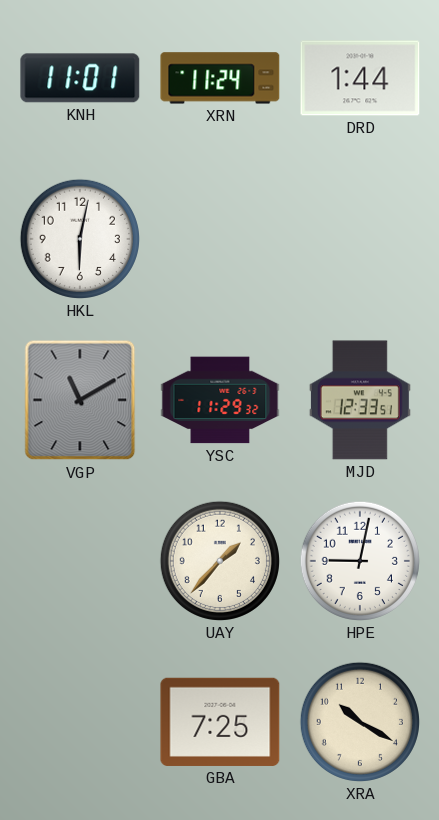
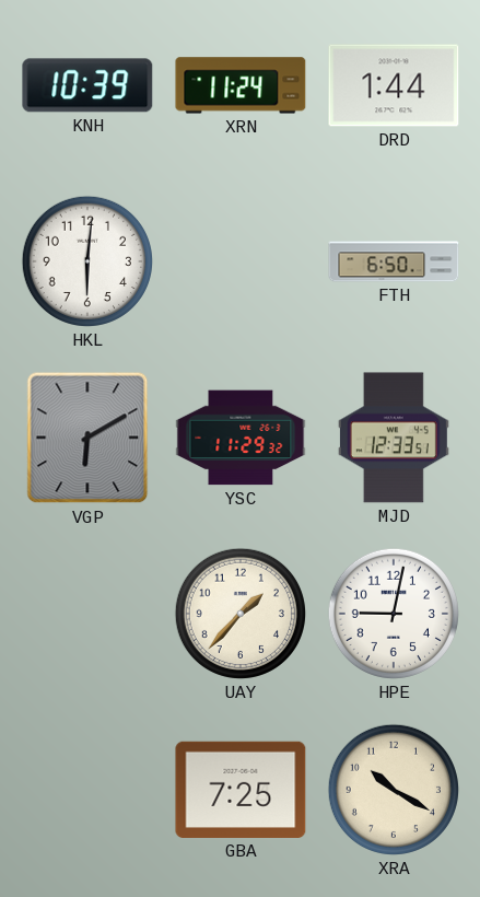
KNH: 11:01 -> 10:39
HKL: 6:02 -> 6:01
FTH: none -> 6:50
VGP: 11:10 -> 6:10
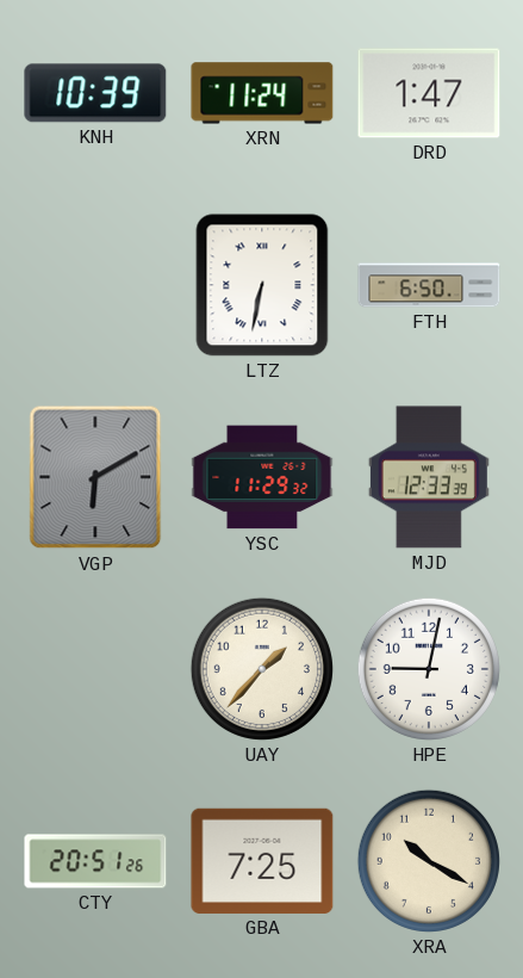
DRD: 1:44 -> 1:47
HKL: 6:01 -> none
LTZ: none -> 6:32
MJD: 12:33:51 -> 12:33:39
CTY: none -> 20:51
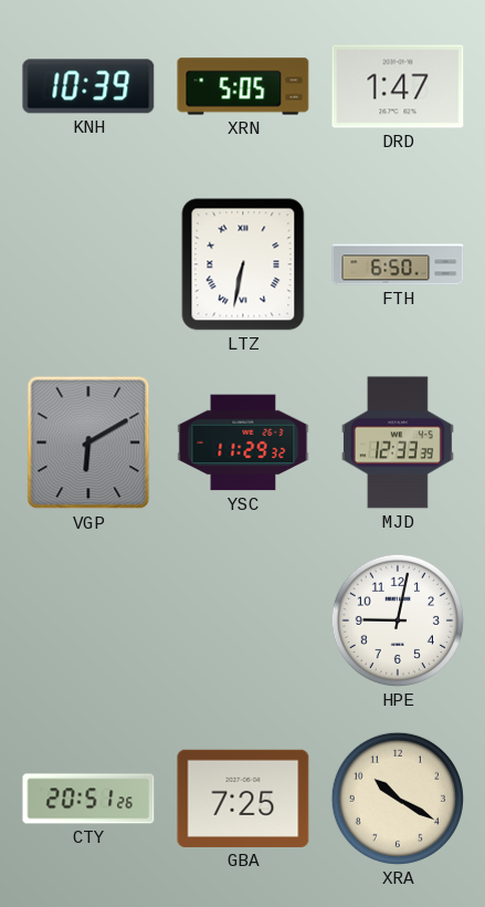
XRN: 11:24 -> 5:05
UAY: 1:37 -> none
